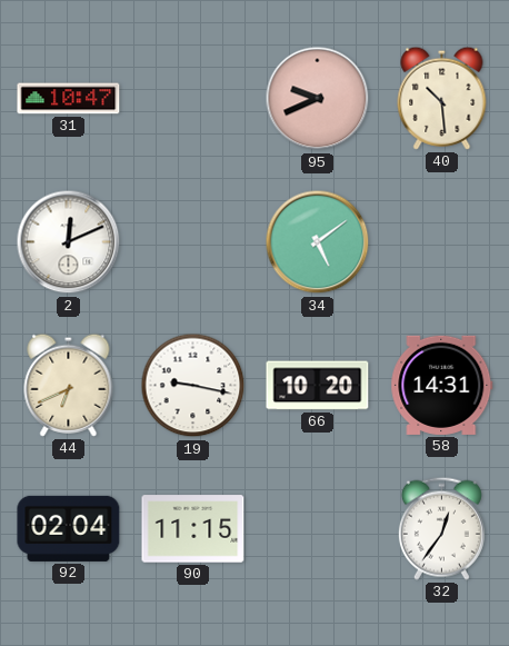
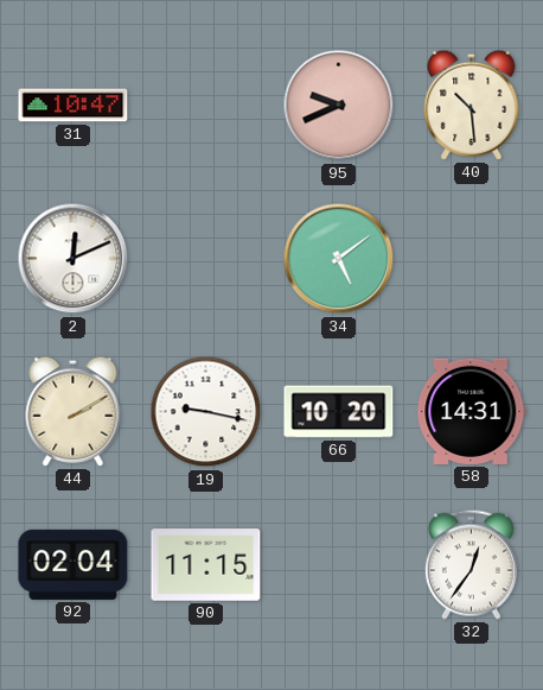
44: 6:41 -> 2:10
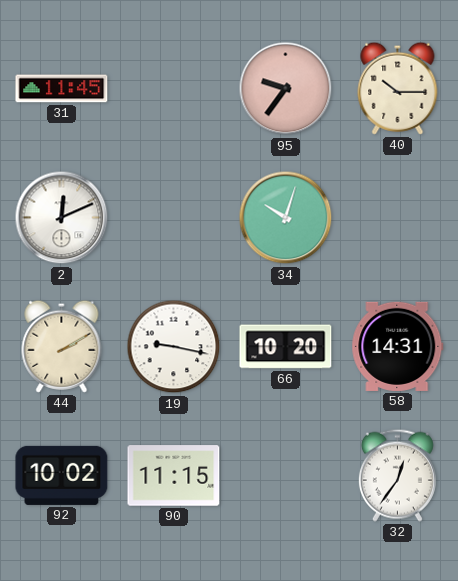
31: 10:47 -> 11:45
95: 9:41 -> 9:36
40: 10:29 -> 10:15
34: 5:09 -> 10:03
92: 02:04 -> 10:02
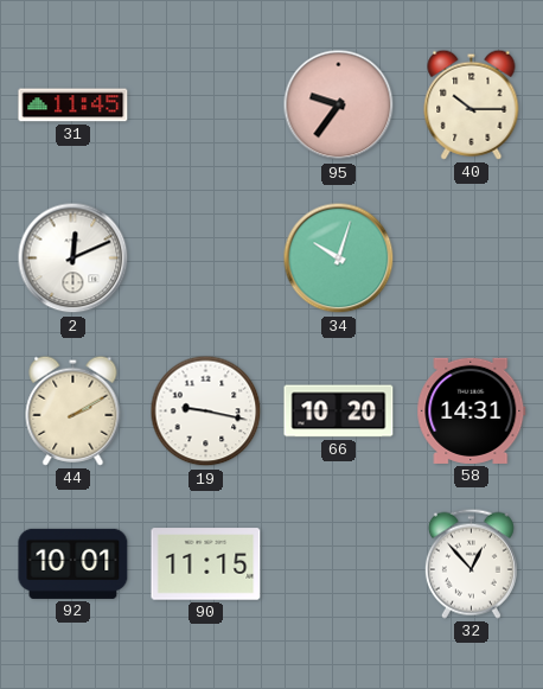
92: 10:02 -> 10:01
32: 12:36 -> 12:53
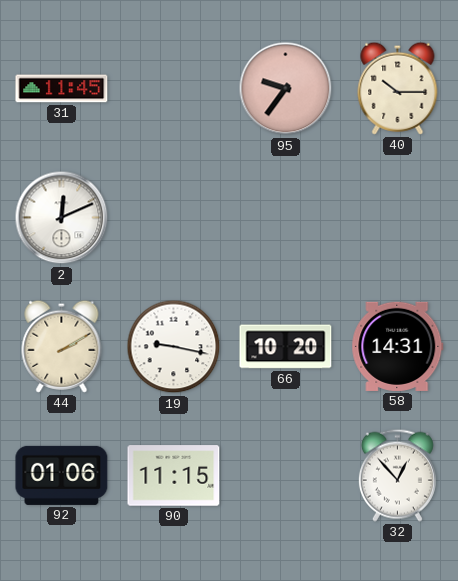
34: 10:03 -> none
92: 10:01 -> 01:06
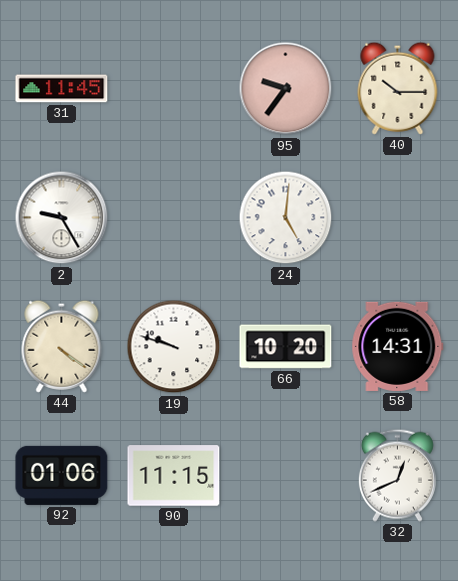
2: 12:11 -> 9:25
24: none -> 5:01
44: 2:10 -> 4:21
19: 9:17 -> 9:48
32: 12:53 -> 12:41
